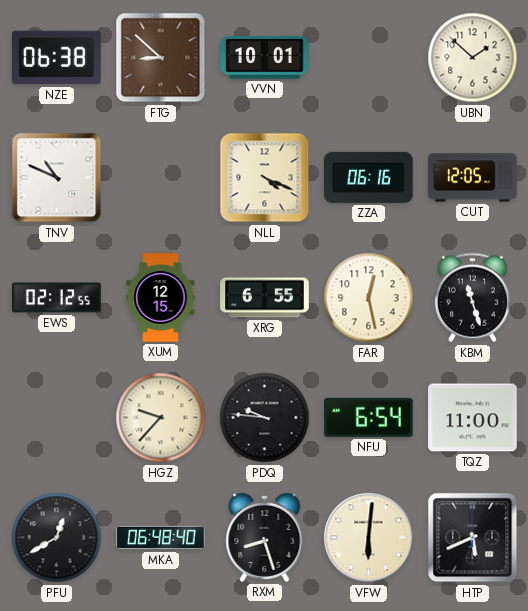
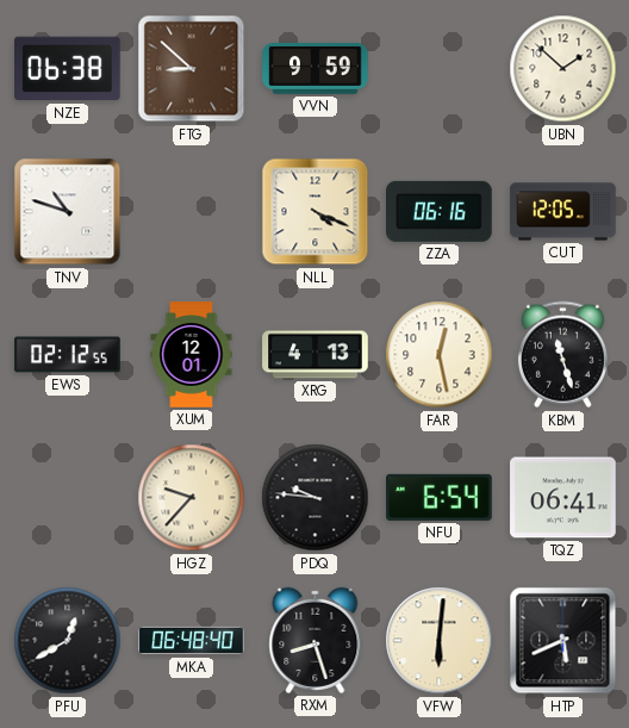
VVN: 10:01 -> 9:59
TNV: 10:49 -> 10:48
XUM: 12:15 -> 12:01
XRG: 6:55 -> 4:13
TQZ: 11:00 -> 06:41
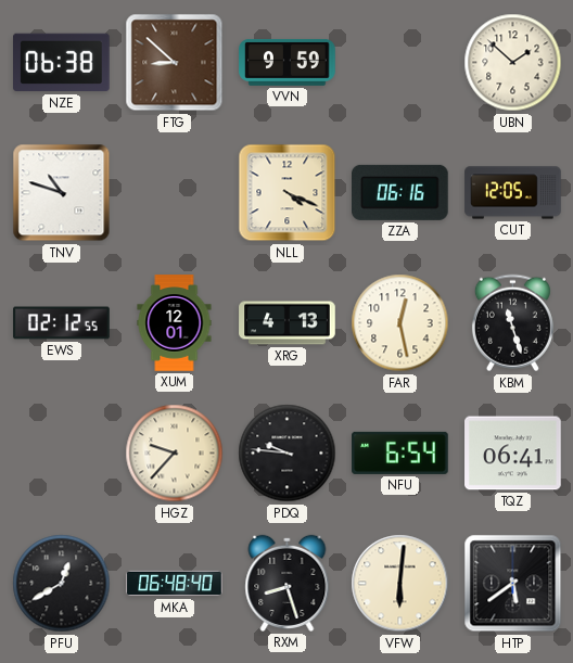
HTP: 5:41 -> 5:39
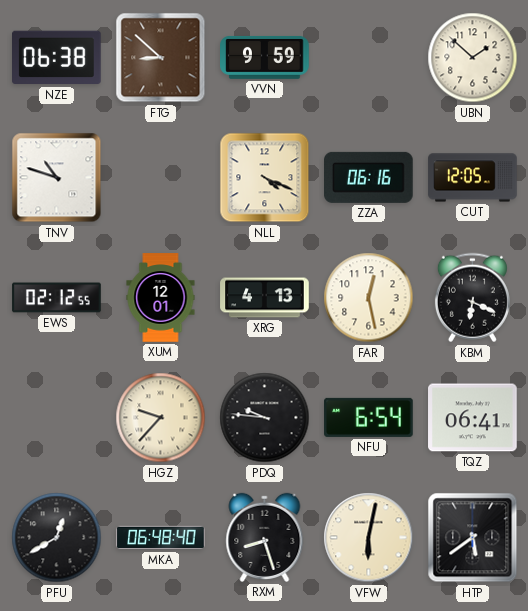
KBM: 11:27 -> 6:19
VFW: 6:01 -> 6:02
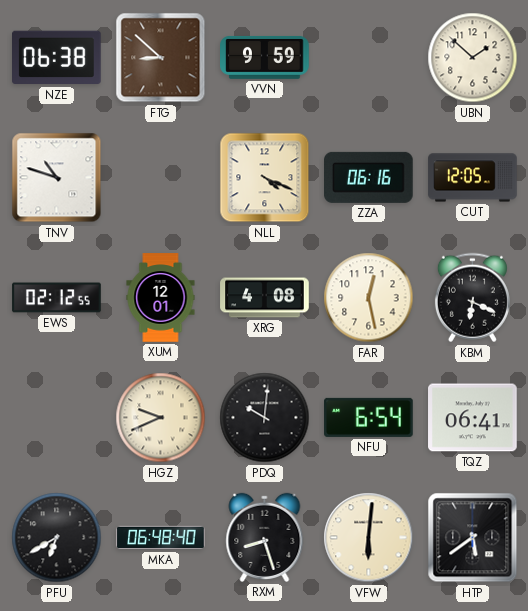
XRG: 4:13 -> 4:08
HGZ: 9:37 -> 9:41
PDQ: 9:46 -> 10:01
PFU: 12:40 -> 6:40
VFW: 6:02 -> 6:01
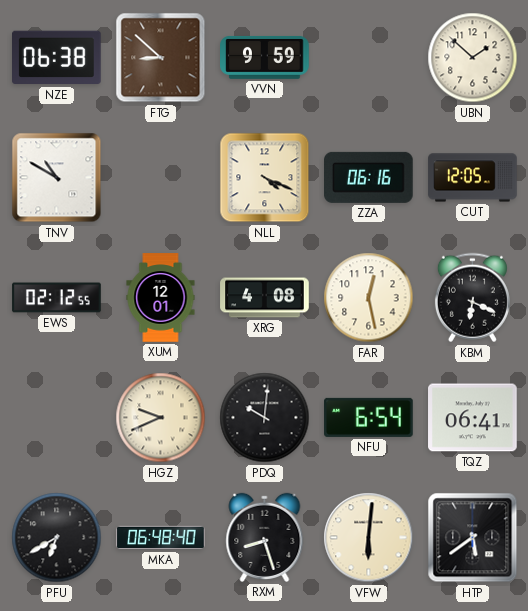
TNV: 10:48 -> 10:50
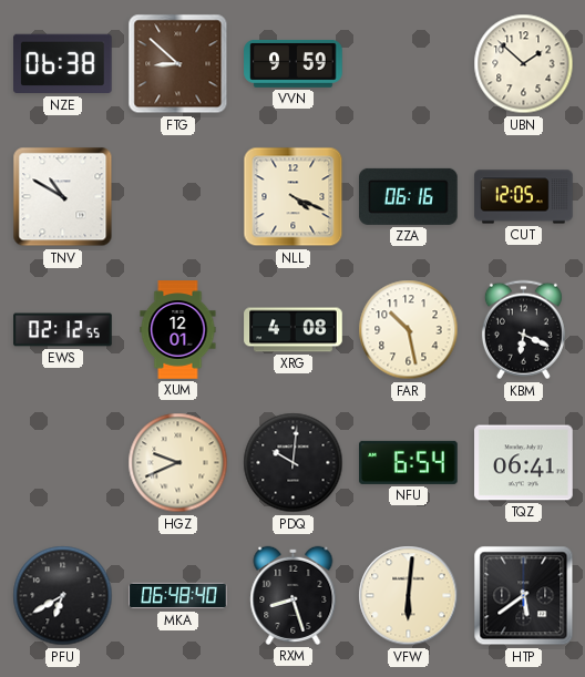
FAR: 12:28 -> 10:28
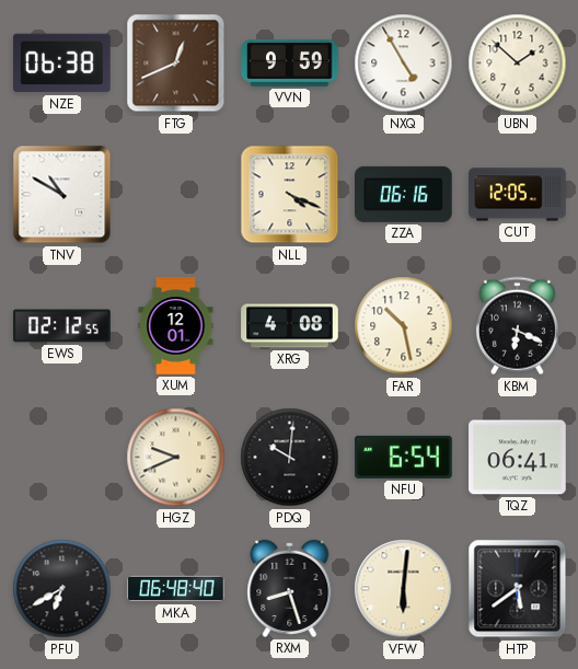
FTG: 8:52 -> 12:41
NXQ: none -> 4:55
